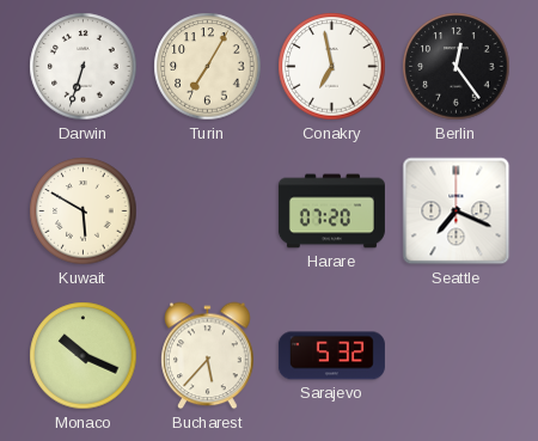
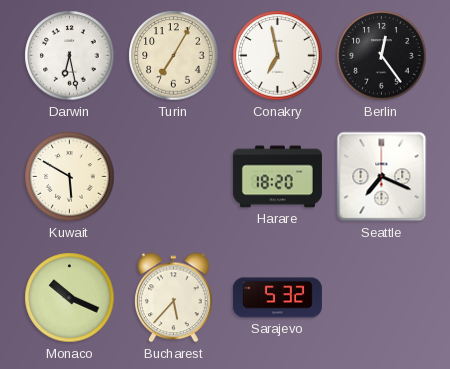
Darwin: 6:33 -> 6:28
Harare: 07:20 -> 18:20
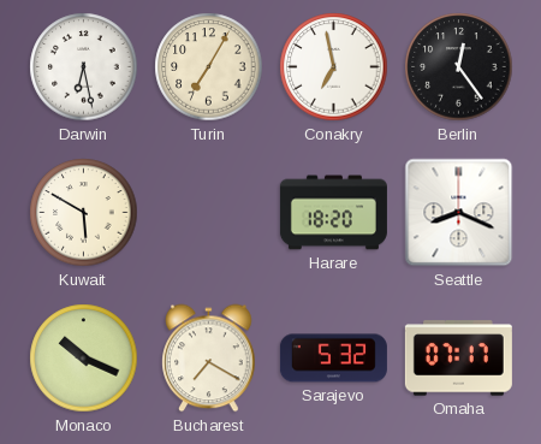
Seattle: 7:19 -> 8:19
Bucharest: 5:37 -> 7:20
Omaha: none -> 07:17
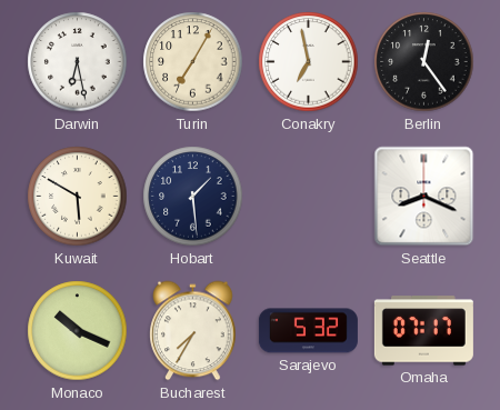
Hobart: none -> 1:29
Harare: 18:20 -> none
Bucharest: 7:20 -> 7:35
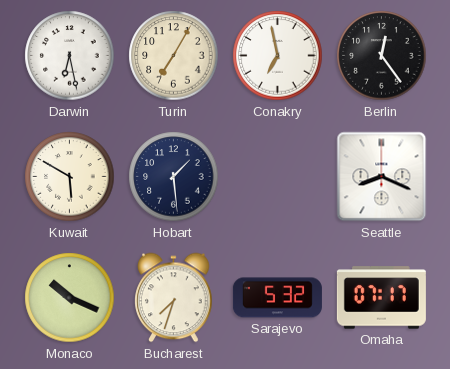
Bucharest: 7:35 -> 7:33
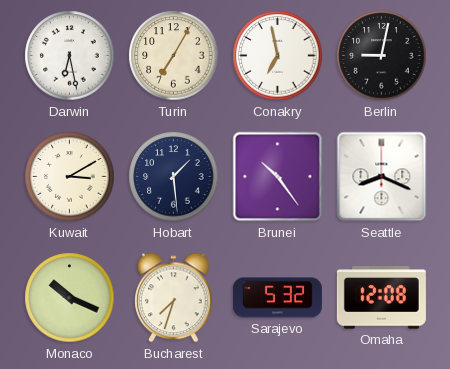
Berlin: 12:24 -> 9:02
Kuwait: 5:50 -> 3:10
Brunei: none -> 10:24
Omaha: 07:17 -> 12:08
